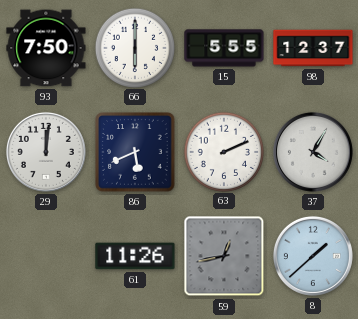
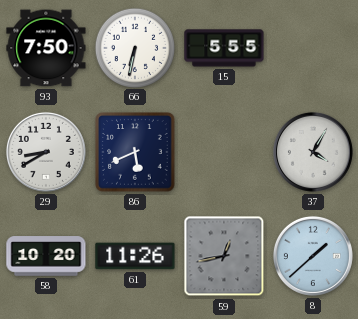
66: 6:00 -> 6:32
98: 12:37 -> none
29: 12:01 -> 8:40
63: 2:11 -> none
58: none -> 10:20
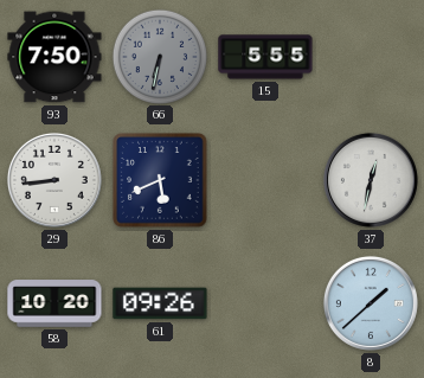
66 dial: white -> grey
29: 8:40 -> 8:44
37: 4:05 -> 12:32
61: 11:26 -> 09:26
59: 12:43 -> none
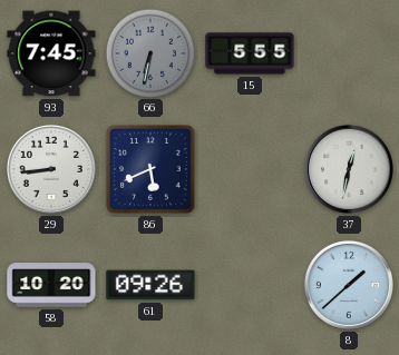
93: 7:50 -> 7:45
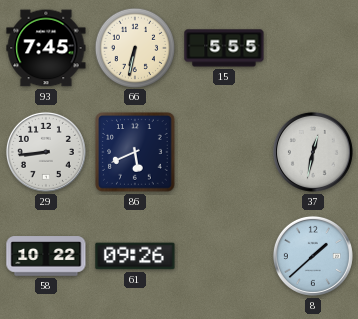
66 dial: grey -> cream
58: 10:20 -> 10:22
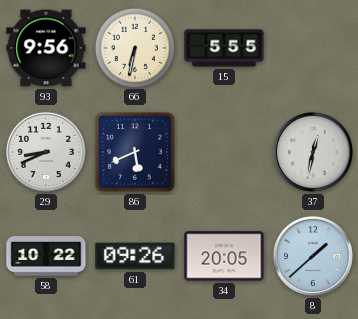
93: 7:45 -> 9:56
29: 8:44 -> 8:41
34: none -> 20:05
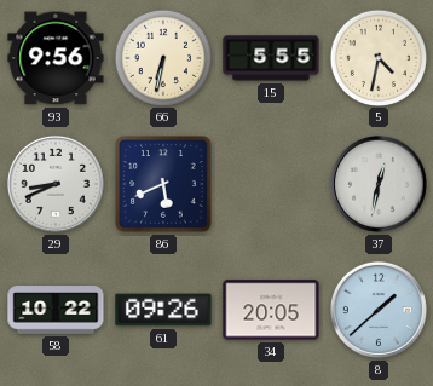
5: none -> 4:32
